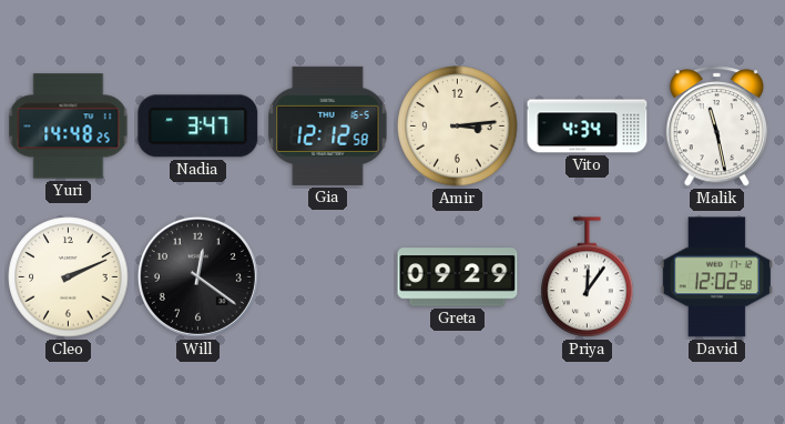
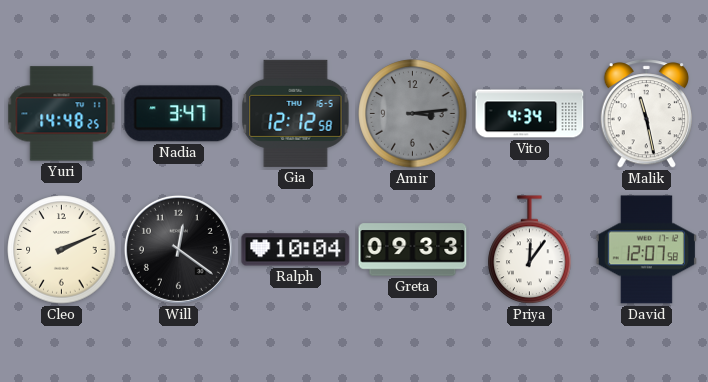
Amir dial: cream -> grey
Ralph: none -> 10:04
Greta: 09:29 -> 09:33
David: 12:02 -> 12:07
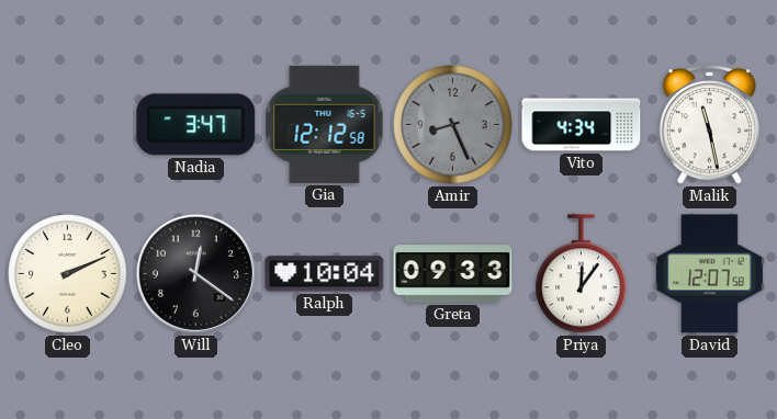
Yuri: 14:48 -> none
Amir: 3:14 -> 8:26
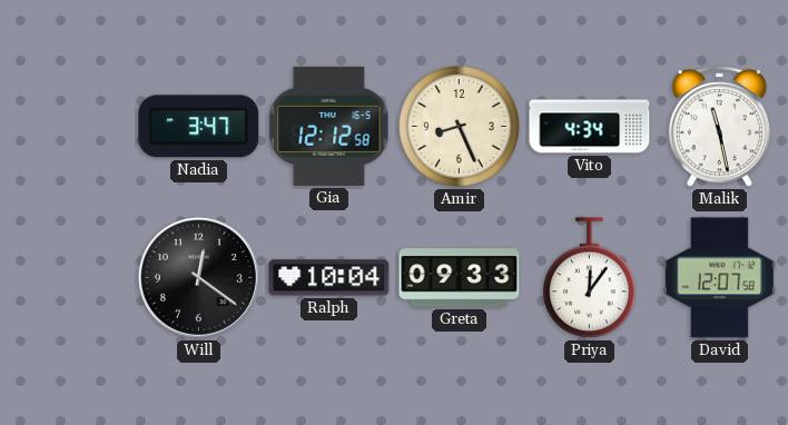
Amir dial: grey -> cream
Cleo: 2:11 -> none
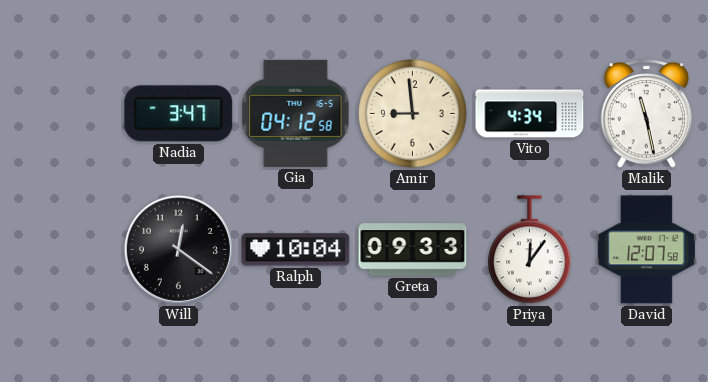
Gia: 12:12 -> 04:12
Amir: 8:26 -> 8:59
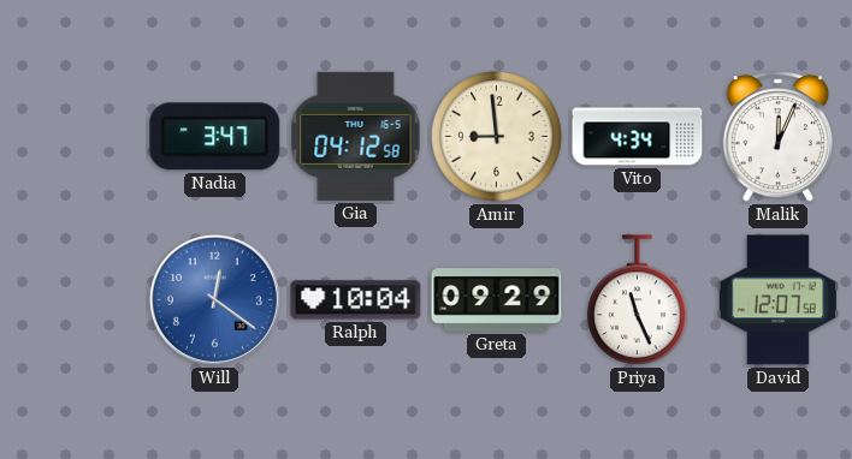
Malik: 11:28 -> 12:04
Will dial: black -> blue
Greta: 09:33 -> 09:29
Priya: 12:06 -> 11:26
